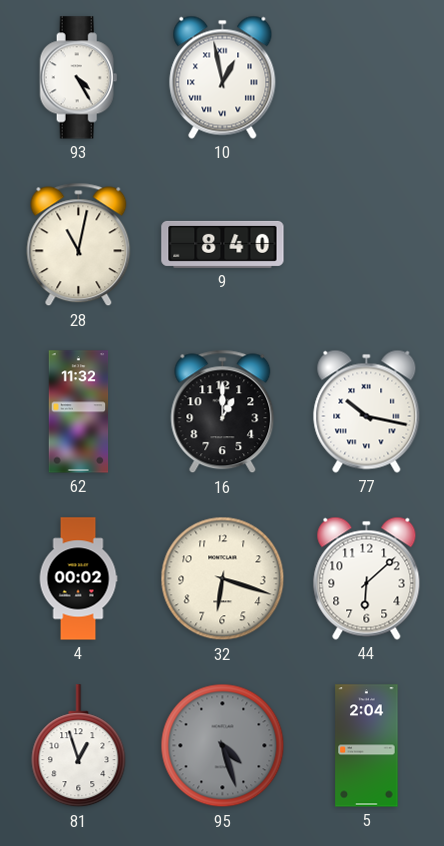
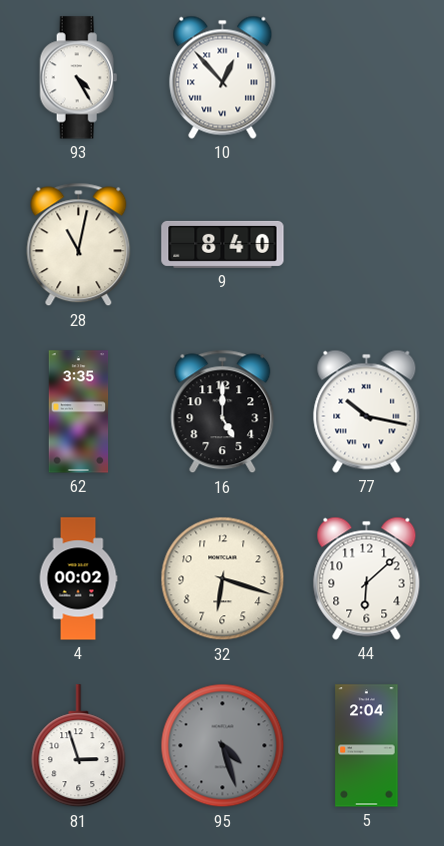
10: 12:58 -> 12:53
62: 11:32 -> 3:35
16: 1:00 -> 5:00
81: 12:57 -> 2:57
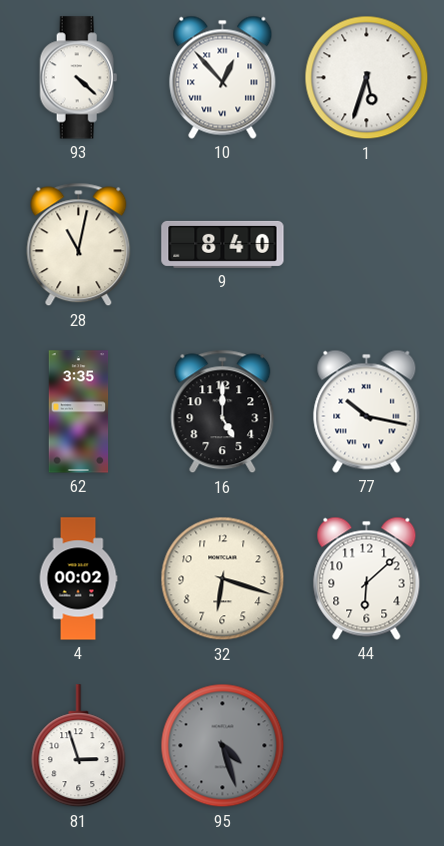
93: 4:25 -> 4:22
1: none -> 5:33
5: 2:04 -> none
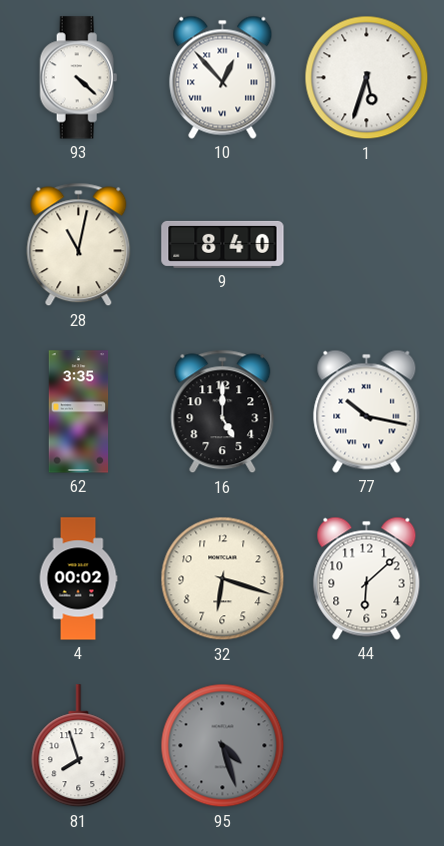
81: 2:57 -> 7:57
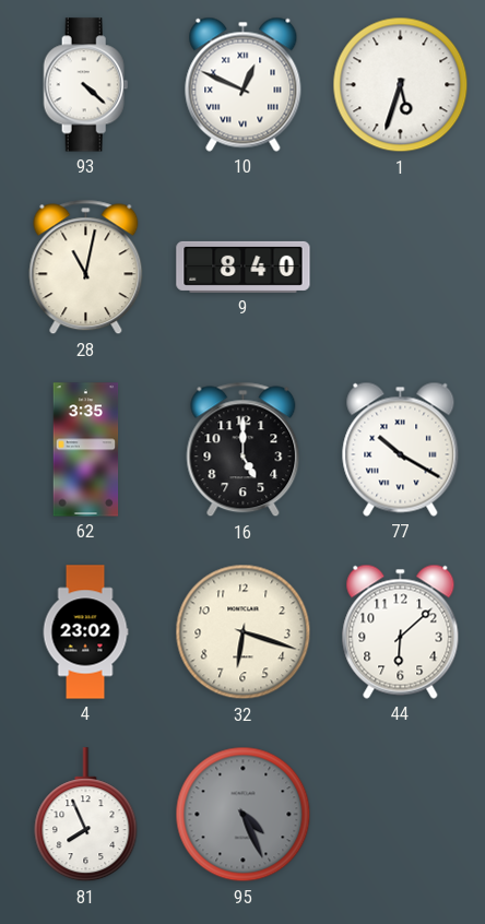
10: 12:53 -> 12:49
77: 10:17 -> 10:20
4: 00:02 -> 23:02
81: 7:57 -> 7:56
95: 4:27 -> 4:26
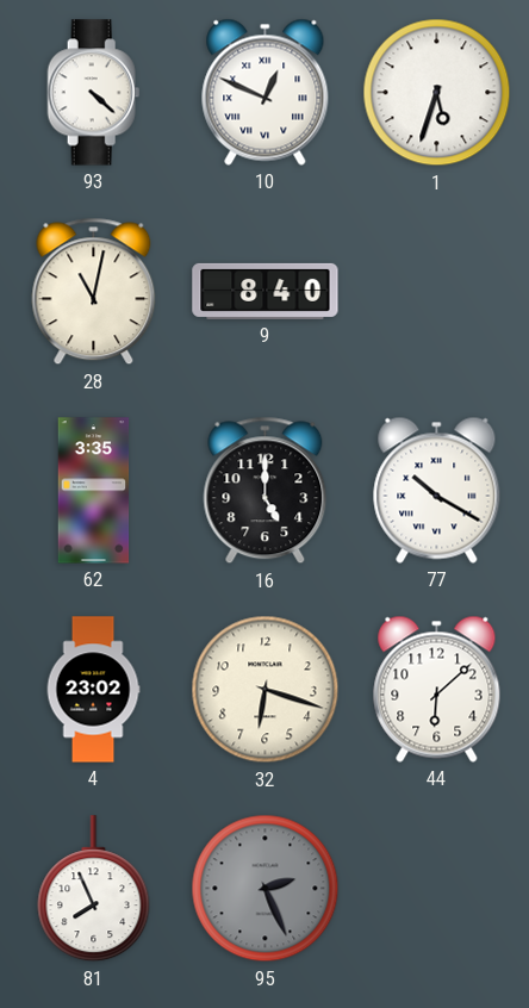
95: 4:26 -> 2:26
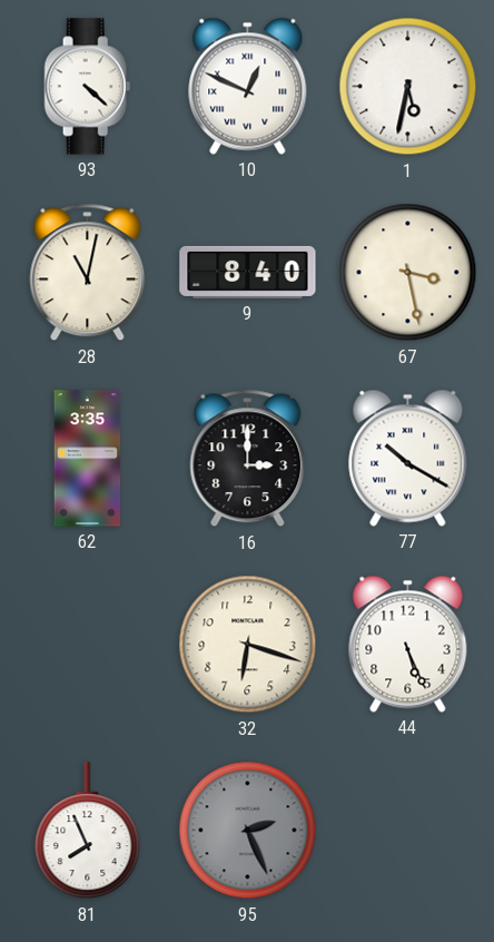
1: 5:33 -> 5:32
67: none -> 3:28
16: 5:00 -> 3:00
4: 23:02 -> none
44: 6:08 -> 5:26
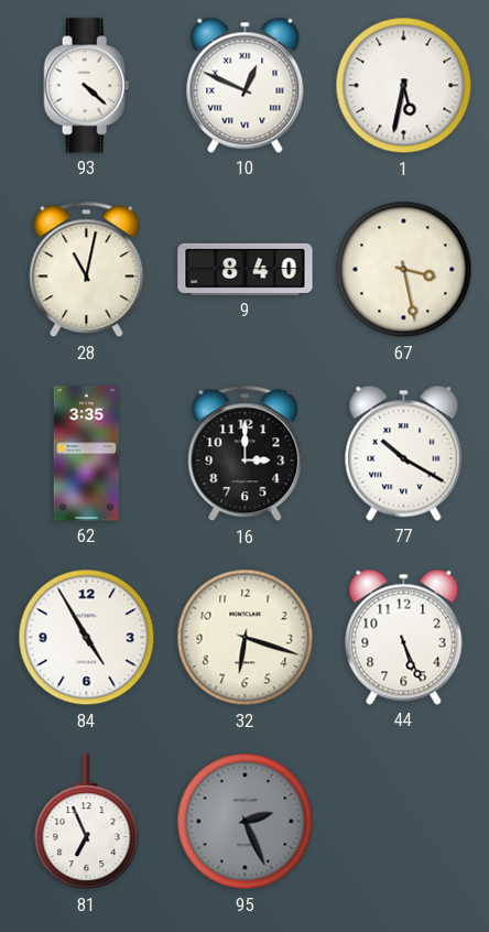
84: none -> 4:55
81: 7:56 -> 6:56
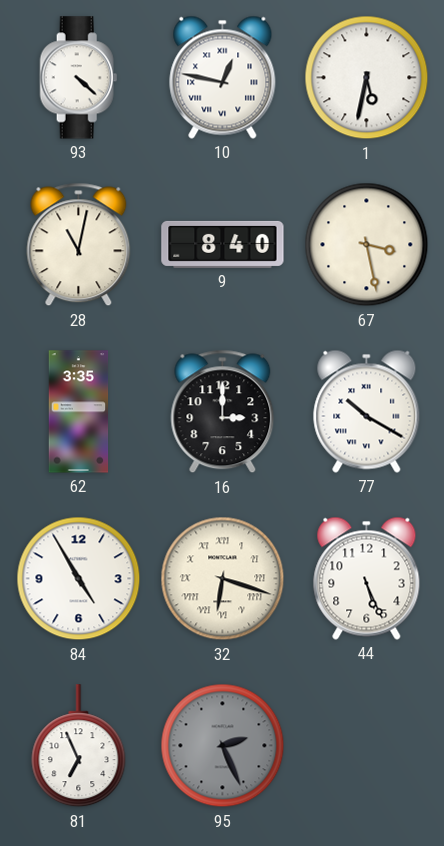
10: 12:49 -> 12:47
32 numerals: Arabic -> Roman
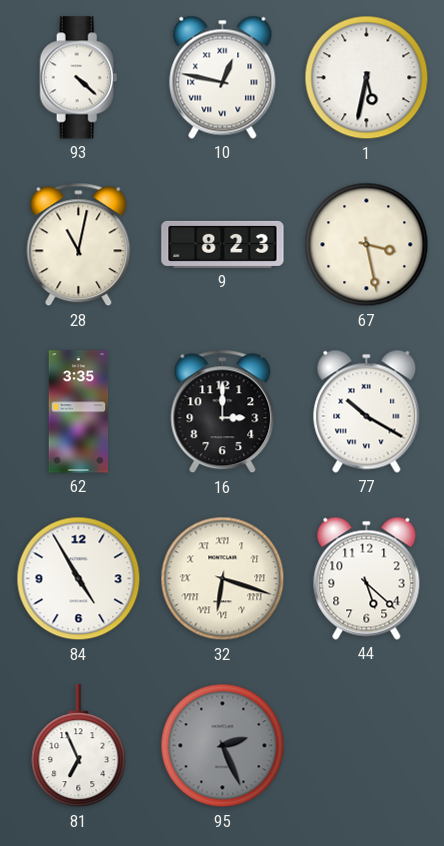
9: 8:40 -> 8:23
44: 5:26 -> 5:22
